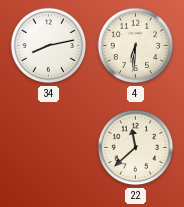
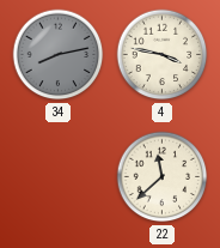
34 dial: white -> grey
4: 6:31 -> 3:47
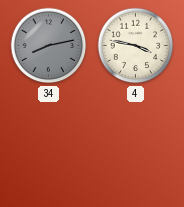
22: 11:38 -> none
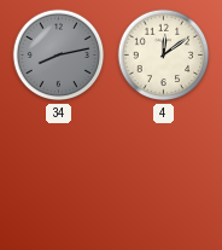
4: 3:47 -> 12:09
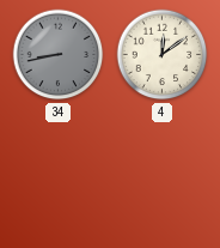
34: 8:13 -> 8:43
